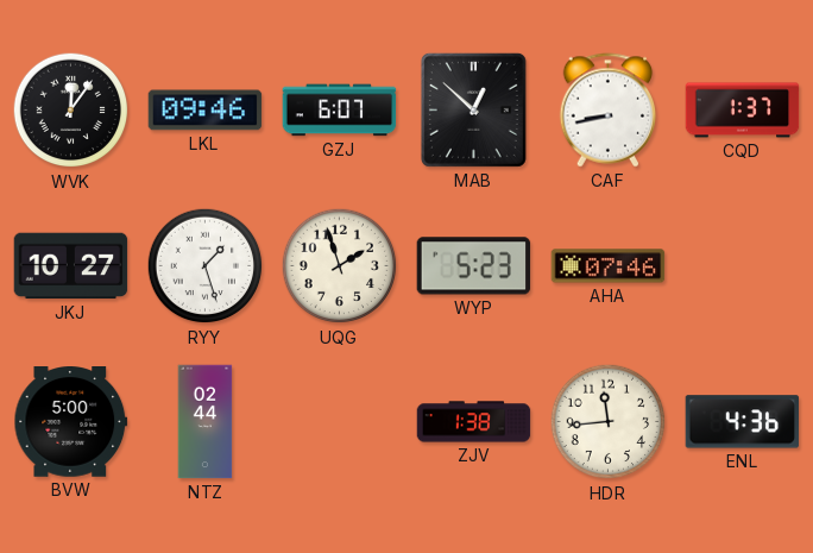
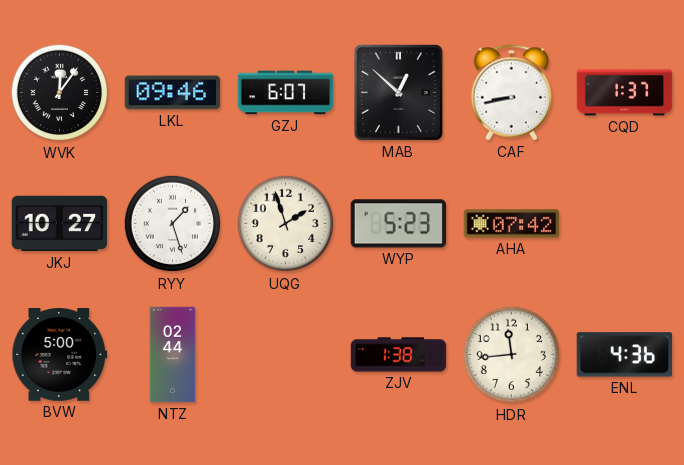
AHA: 07:46 -> 07:42
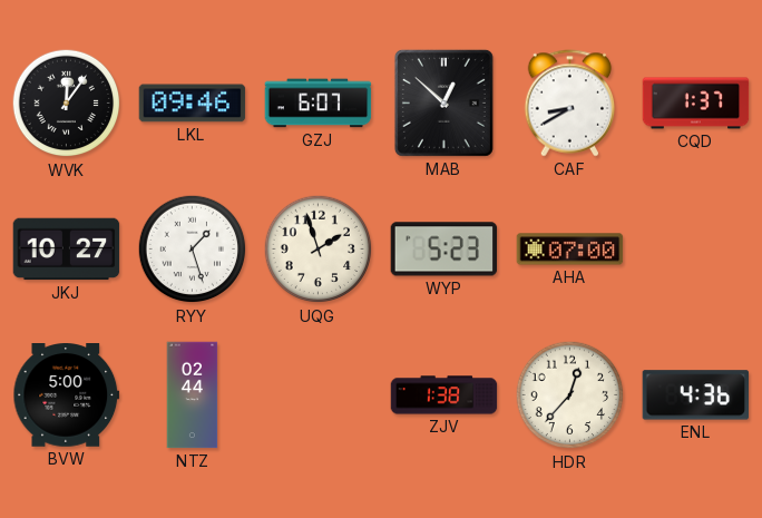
CAF: 8:43 -> 8:40
AHA: 07:42 -> 07:00
HDR: 11:44 -> 12:37
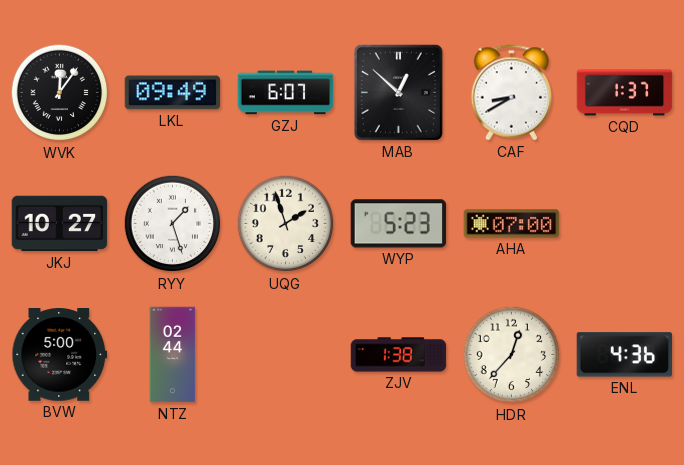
LKL: 09:46 -> 09:49
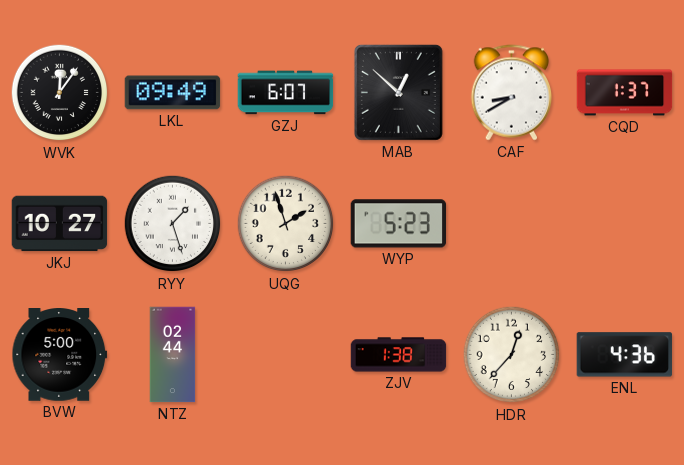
AHA: 07:00 -> none
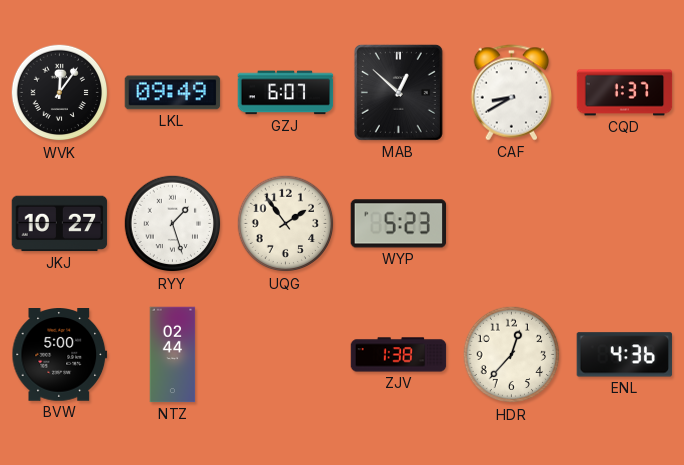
UQG: 1:57 -> 1:54
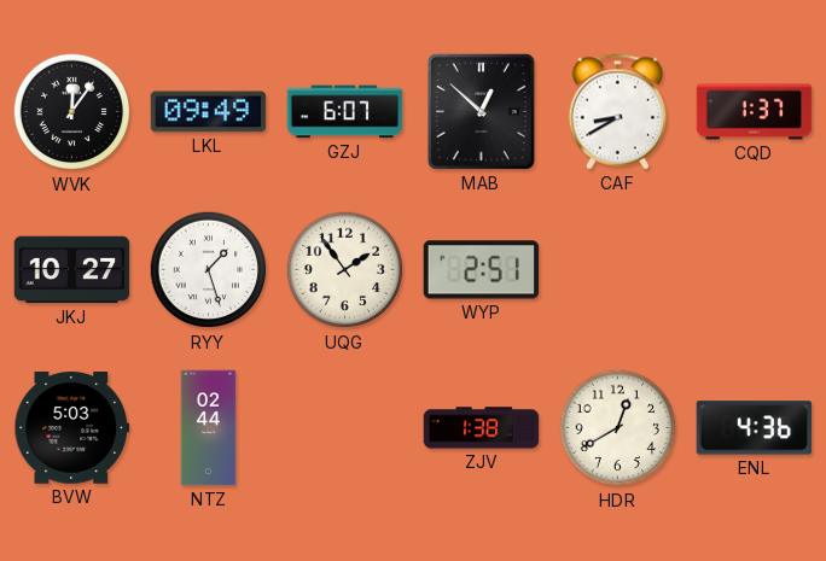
WYP: 5:23 -> 2:51
BVW: 5:00 -> 5:03
HDR: 12:37 -> 12:40
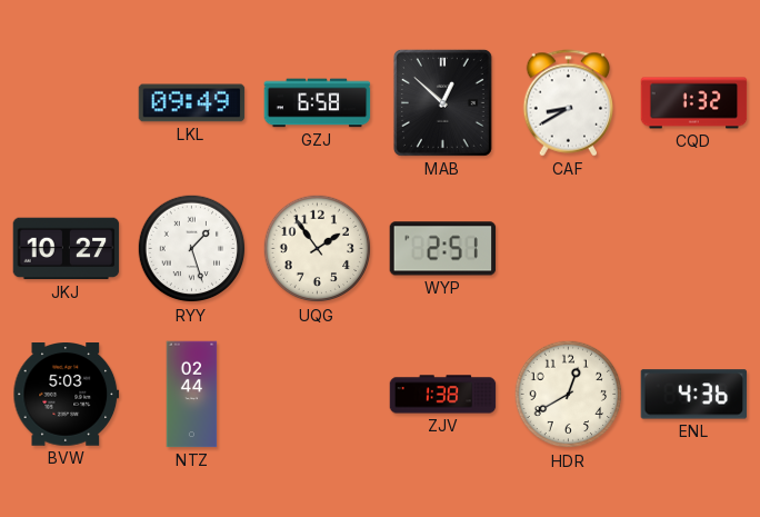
WVK: 12:06 -> none
GZJ: 6:07 -> 6:58
CQD: 1:37 -> 1:32
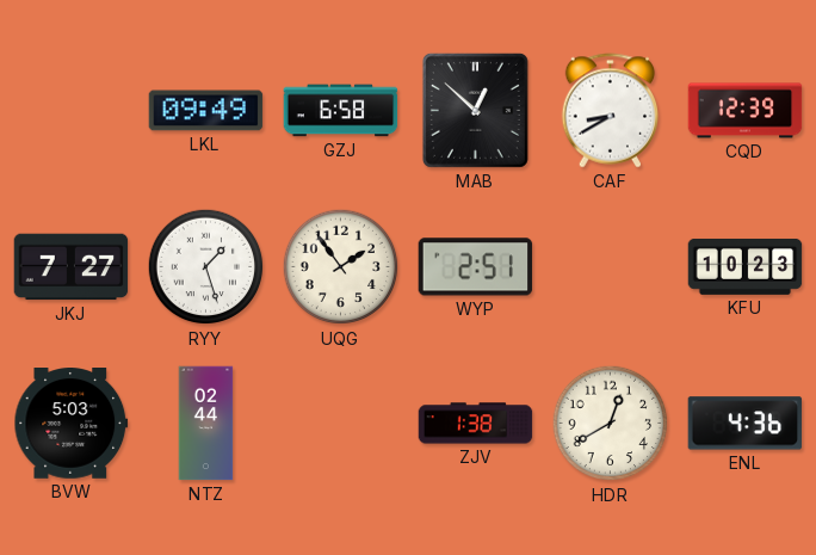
CQD: 1:32 -> 12:39
JKJ: 10:27 -> 7:27
KFU: none -> 10:23
